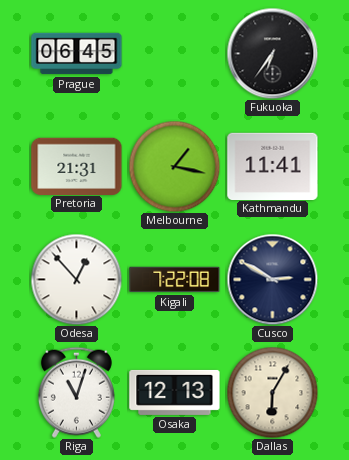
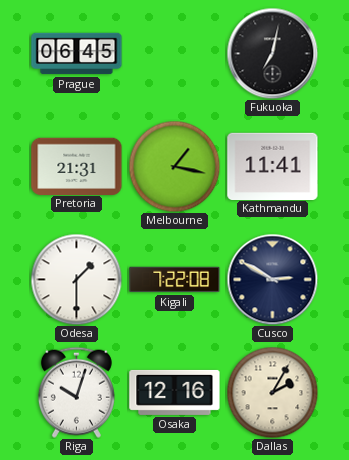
Fukuoka: 6:36 -> 7:02
Odesa: 12:53 -> 1:30
Riga: 11:03 -> 10:03
Osaka: 12:13 -> 12:16
Dallas: 6:05 -> 2:05
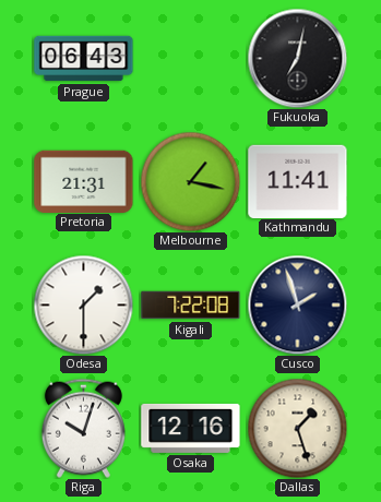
Prague: 06:45 -> 06:43
Cusco: 2:50 -> 1:57
Dallas: 2:05 -> 1:27
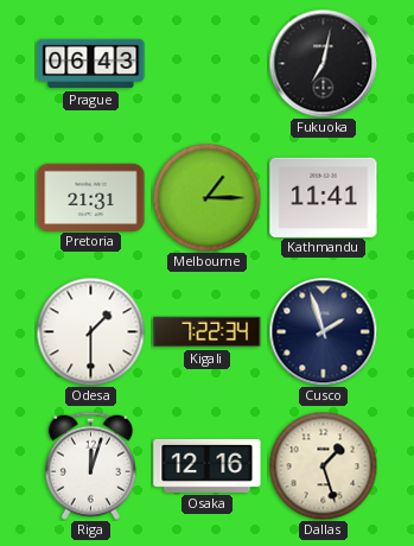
Melbourne: 1:17 -> 1:15
Kigali: 7:22:08 -> 7:22:34
Riga: 10:03 -> 12:03
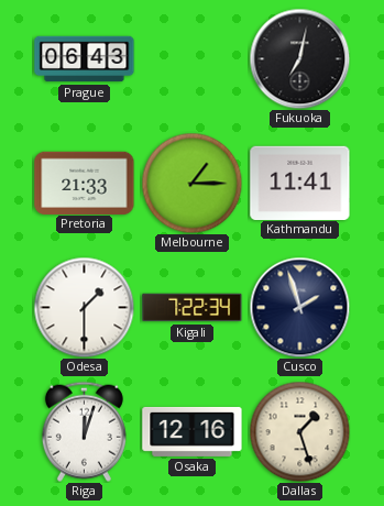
Pretoria: 21:31 -> 21:33
